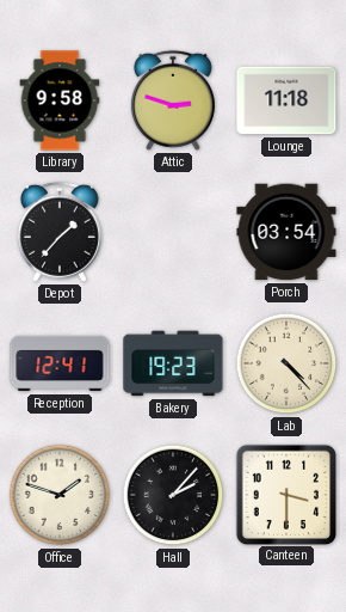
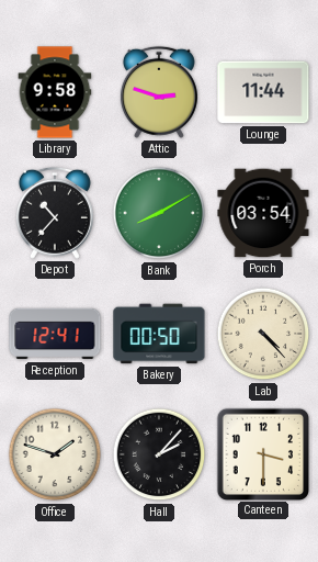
Lounge: 11:18 -> 11:44
Depot: 1:37 -> 10:37
Bank: none -> 8:10
Bakery: 19:23 -> 00:50
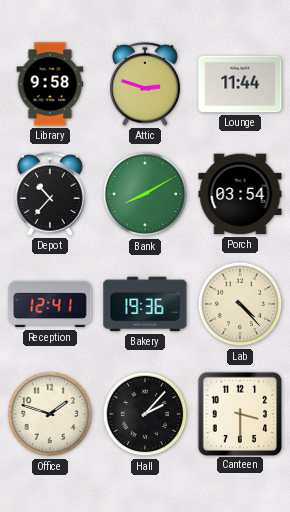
Bakery: 00:50 -> 19:36
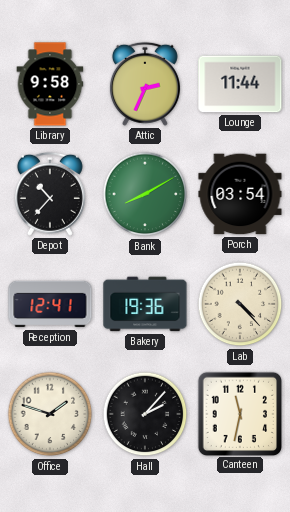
Attic: 2:48 -> 2:34
Canteen: 3:30 -> 11:32
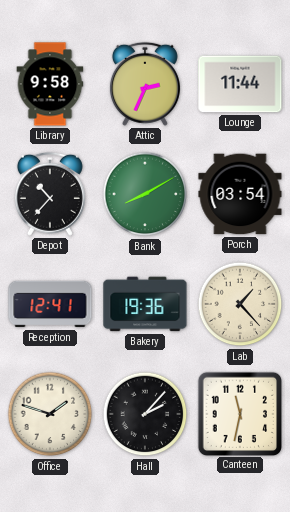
Lab: 4:23 -> 1:23
